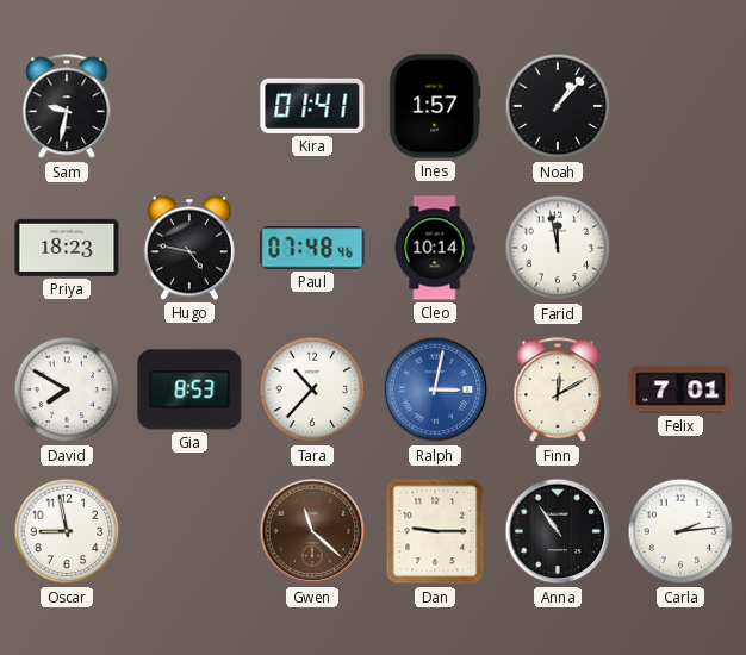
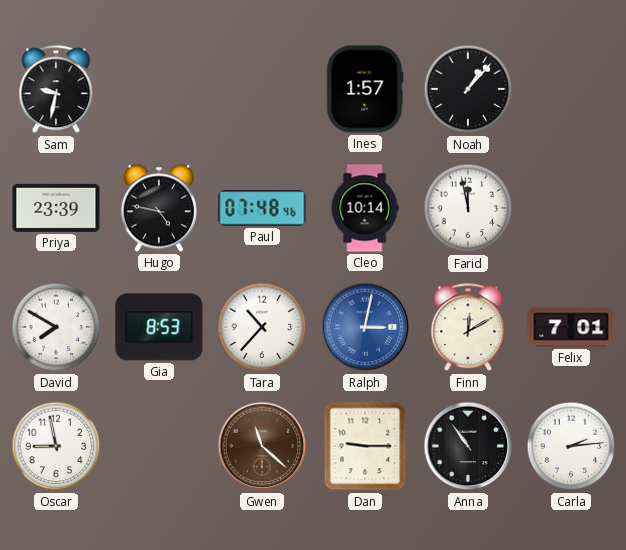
Kira: 01:41 -> none
Priya: 18:23 -> 23:39
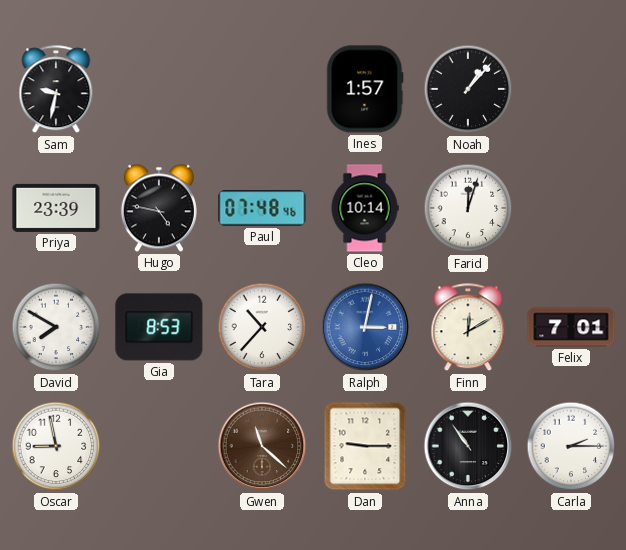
Farid: 11:58 -> 12:03
Carla: 2:14 -> 2:15
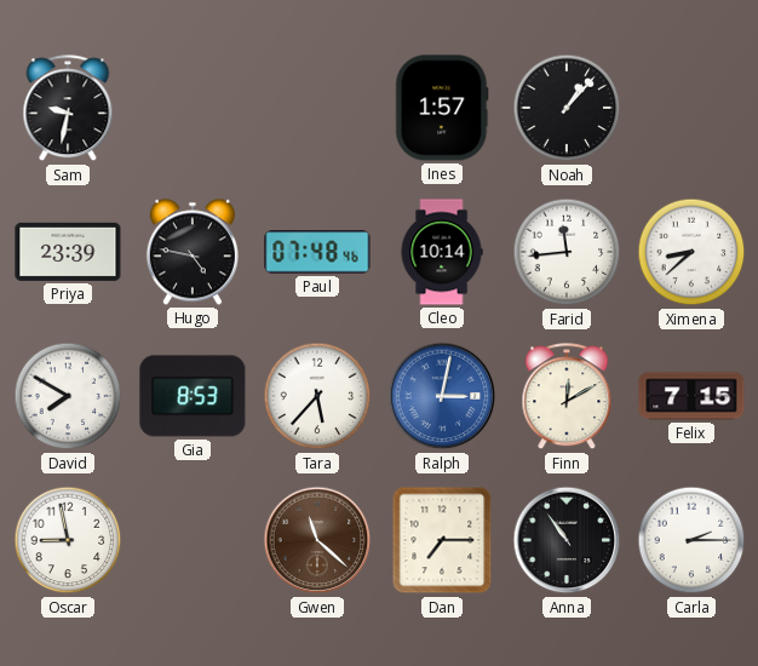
Farid: 12:03 -> 11:44
Ximena: none -> 8:38
Tara: 10:37 -> 5:37
Felix: 7:01 -> 7:15
Dan: 9:15 -> 7:15
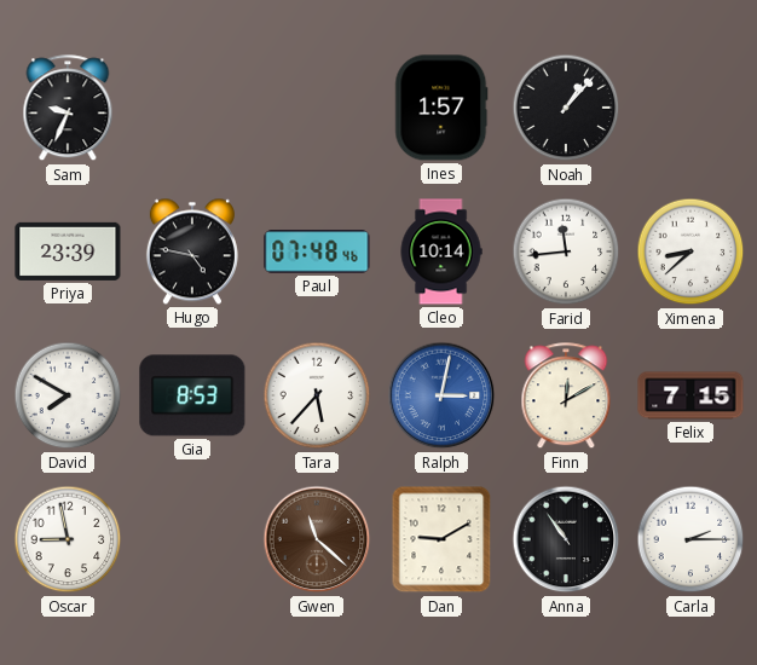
Sam: 9:32 -> 9:34
Dan: 7:15 -> 9:10
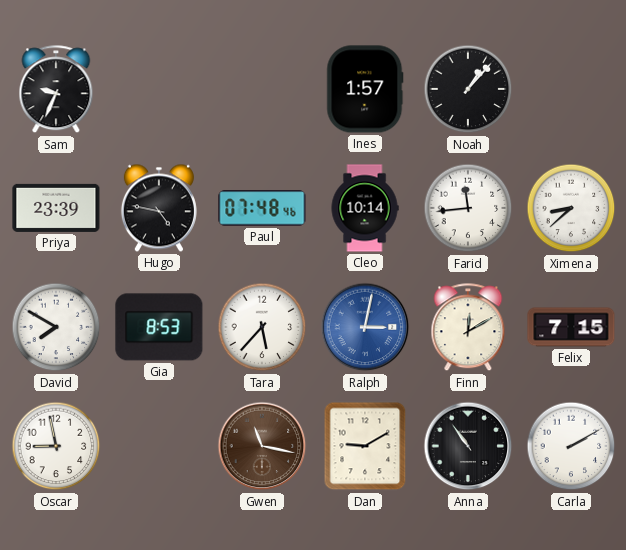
Gwen: 11:22 -> 11:17
Carla: 2:15 -> 2:10
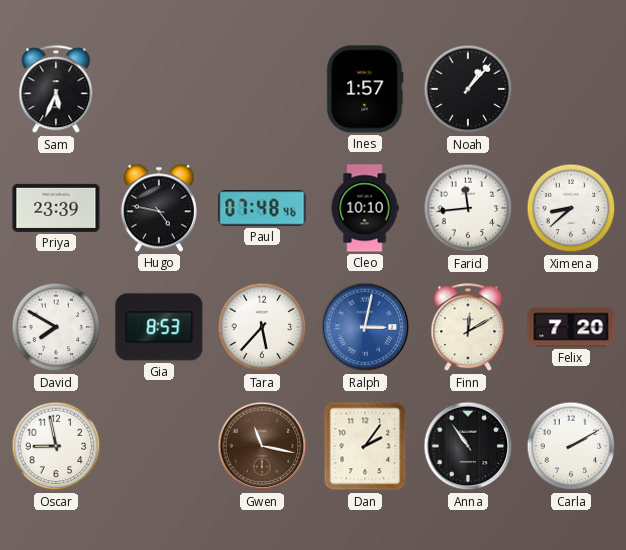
Sam: 9:34 -> 5:34
Cleo: 10:14 -> 10:10
Felix: 7:15 -> 7:20
Dan: 9:10 -> 2:06
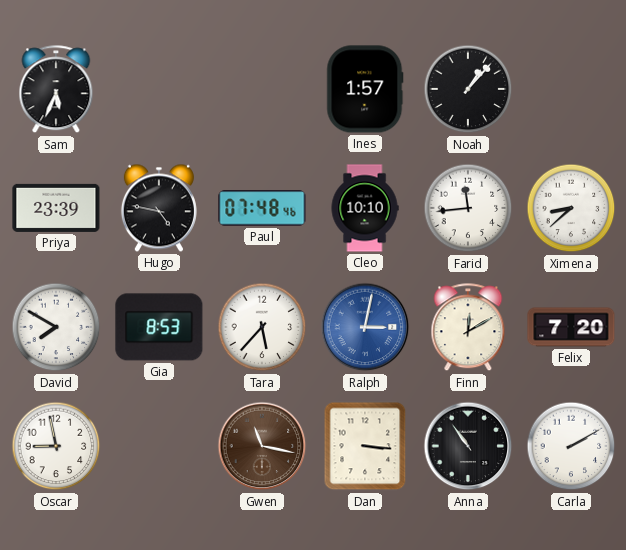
Dan: 2:06 -> 3:16
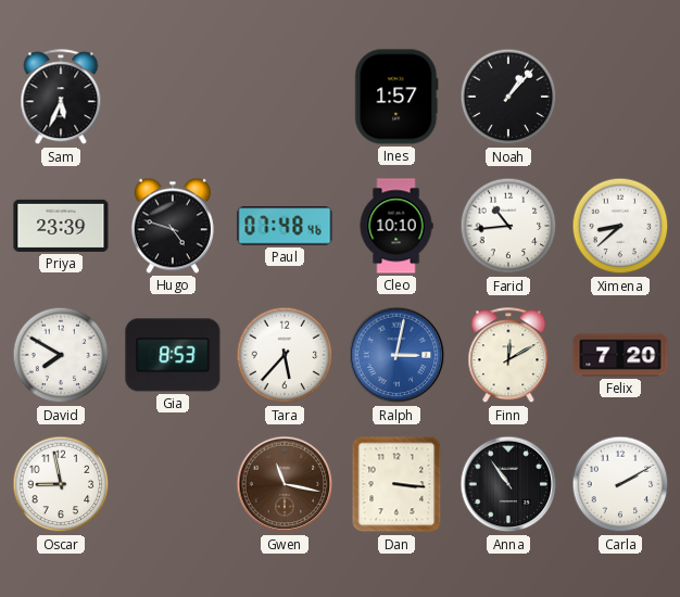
Hugo: 4:47 -> 4:48
Farid: 11:44 -> 10:44
